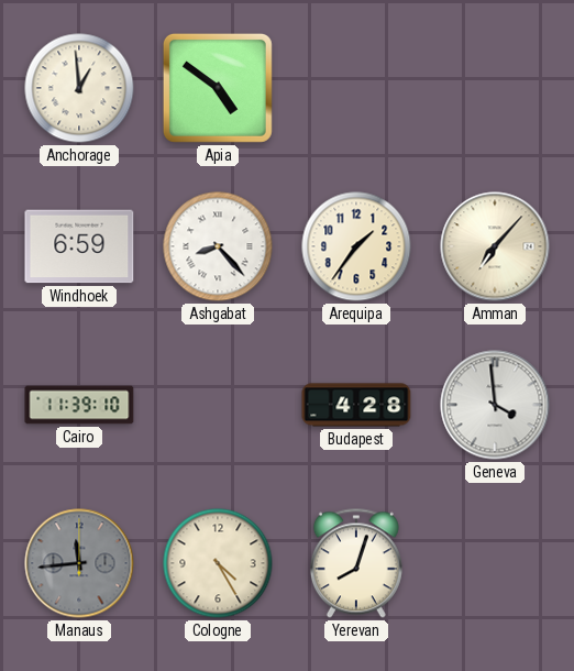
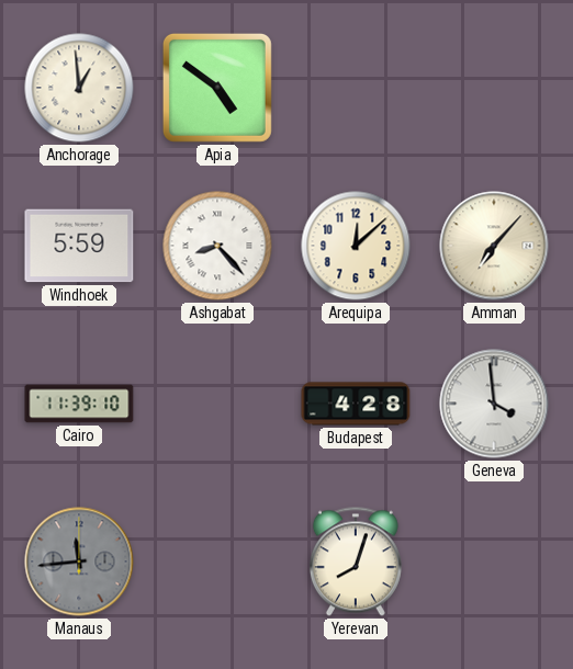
Windhoek: 6:59 -> 5:59
Arequipa: 1:36 -> 12:08
Cologne: 4:25 -> none
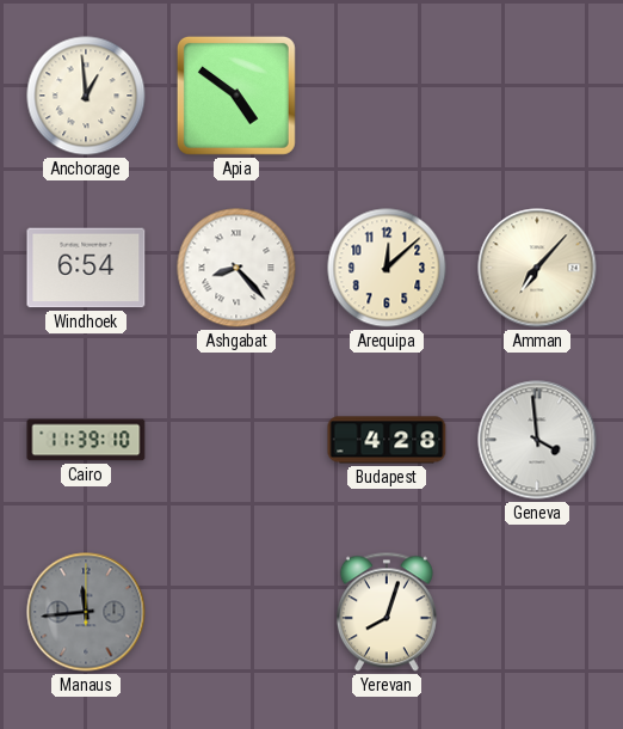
Windhoek: 5:59 -> 6:54
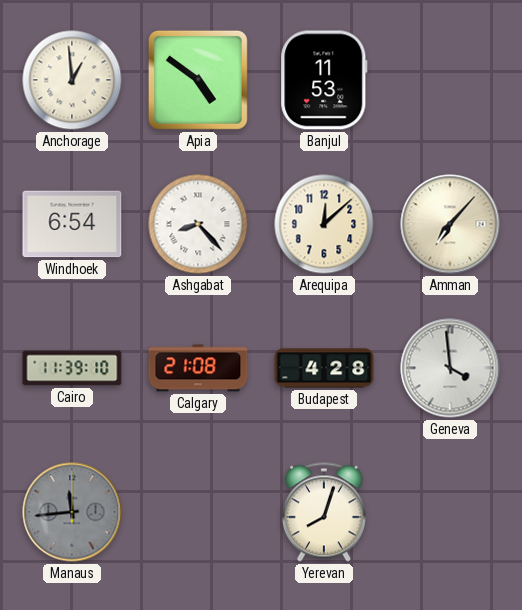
Banjul: none -> 11:53
Calgary: none -> 21:08
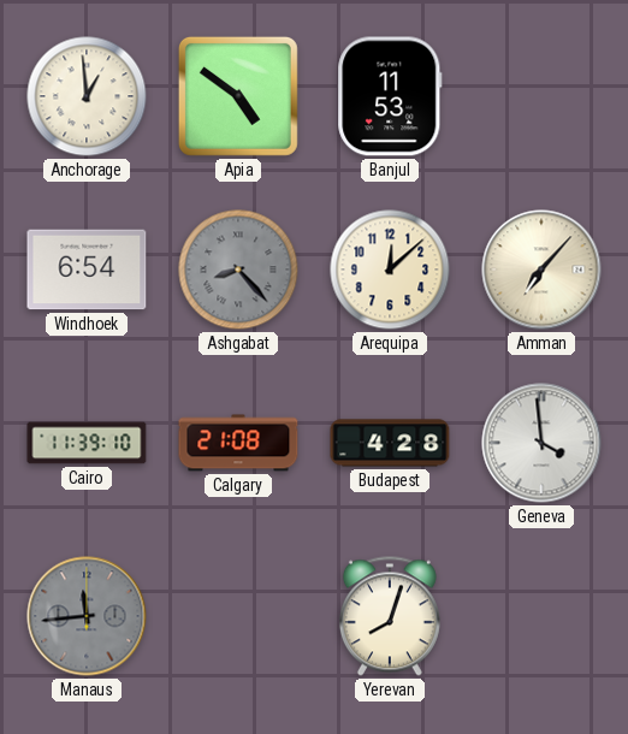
Ashgabat dial: white -> grey
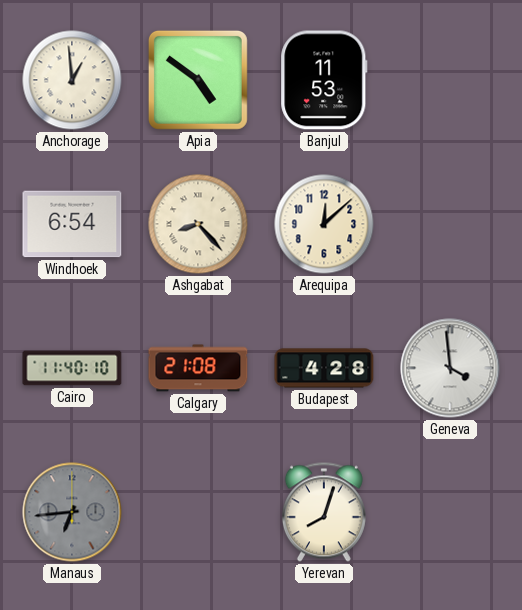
Ashgabat dial: grey -> cream
Amman: 7:07 -> none
Cairo: 11:39 -> 11:40
Manaus: 11:44 -> 6:44
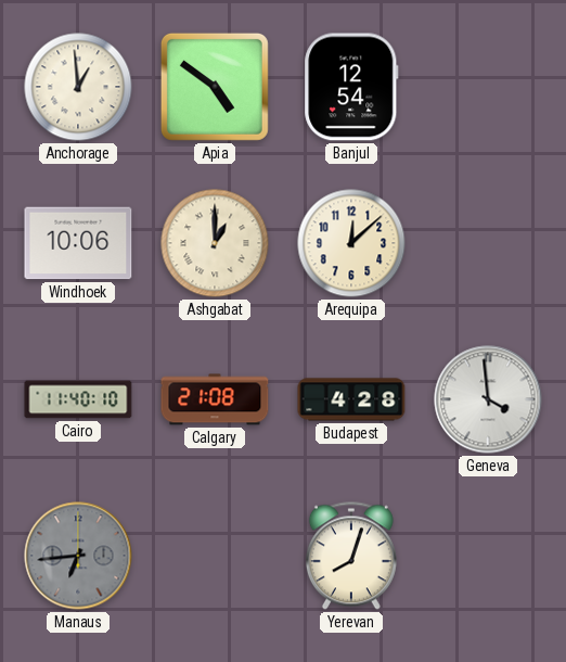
Banjul: 11:53 -> 12:54
Windhoek: 6:54 -> 10:06
Ashgabat: 8:23 -> 1:00
